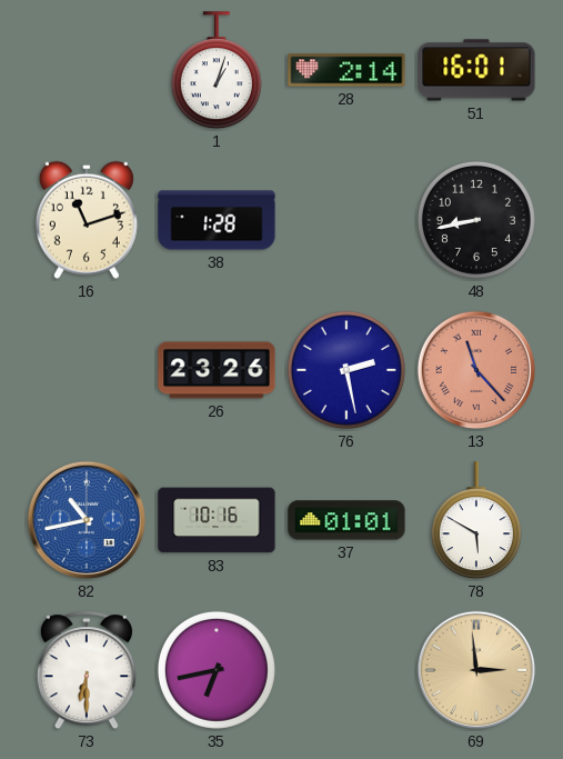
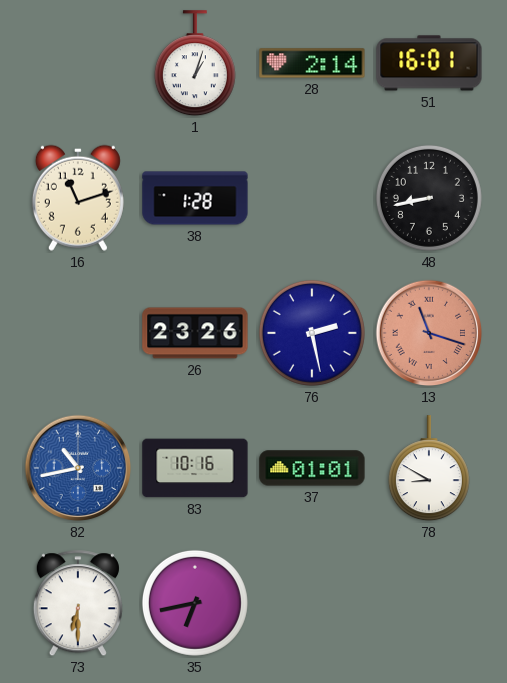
13: 11:23 -> 11:18
78: 5:50 -> 8:50
69: 2:59 -> none
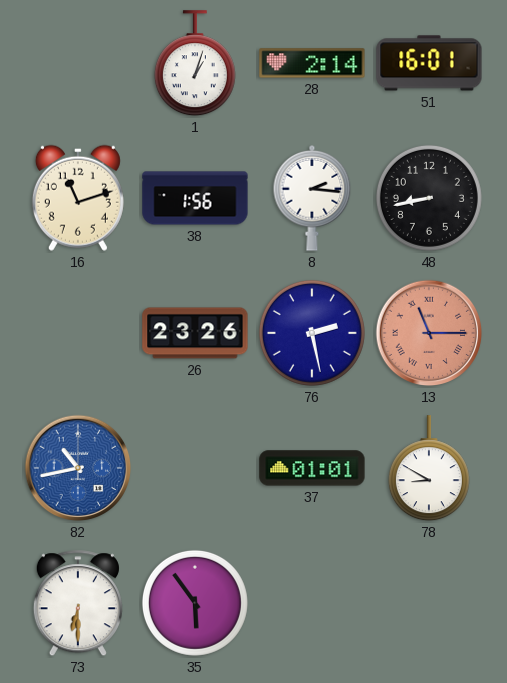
38: 1:28 -> 1:56
8: none -> 2:16
13: 11:18 -> 11:15
83: 10:16 -> none
35: 6:43 -> 5:54
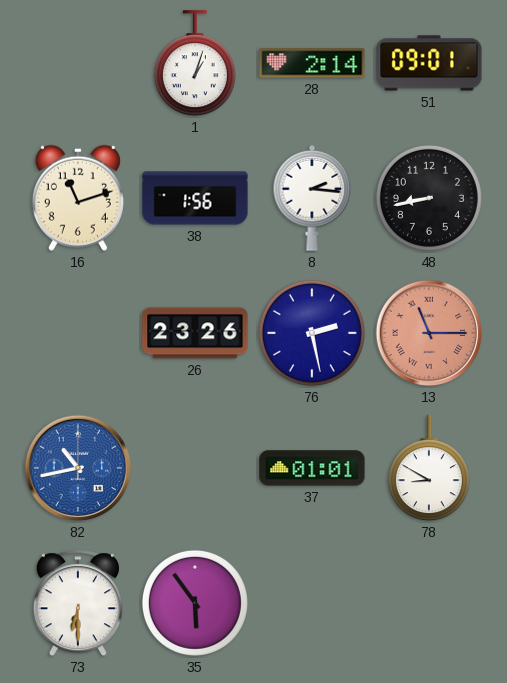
51: 16:01 -> 09:01
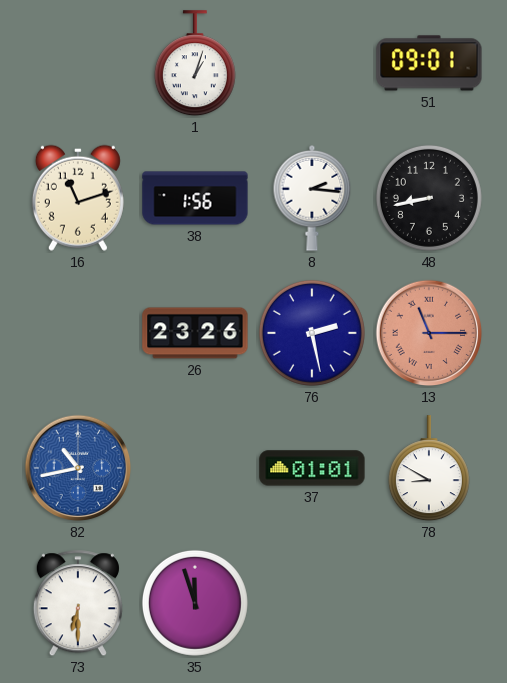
28: 2:14 -> none
35: 5:54 -> 11:57
